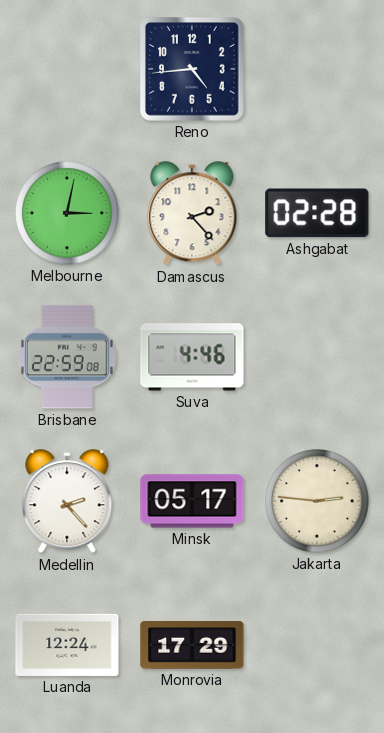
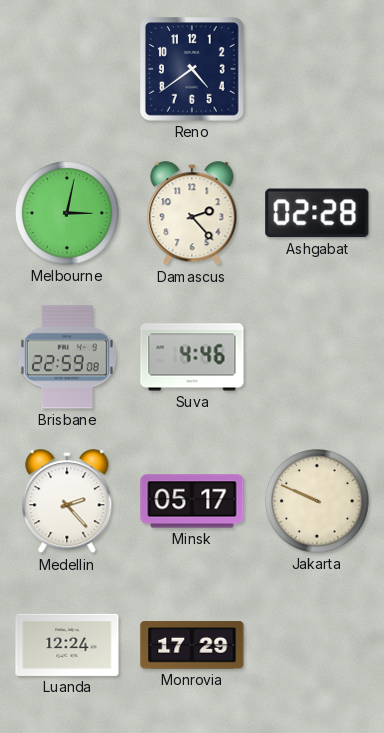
Reno: 4:44 -> 4:39
Jakarta: 2:46 -> 9:49
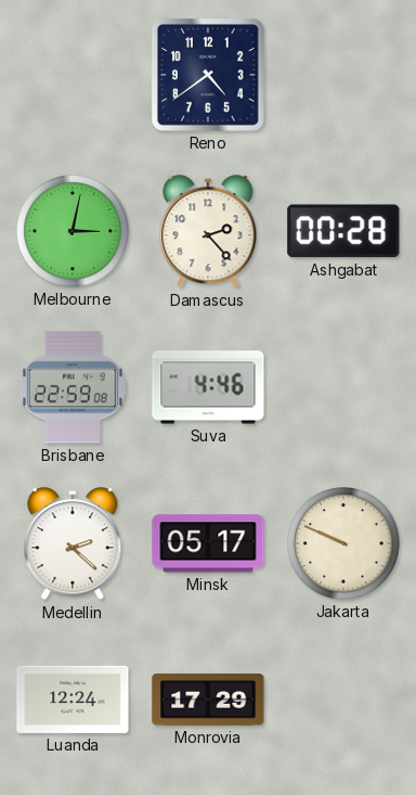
Ashgabat: 02:28 -> 00:28
Medellin: 2:23 -> 2:22
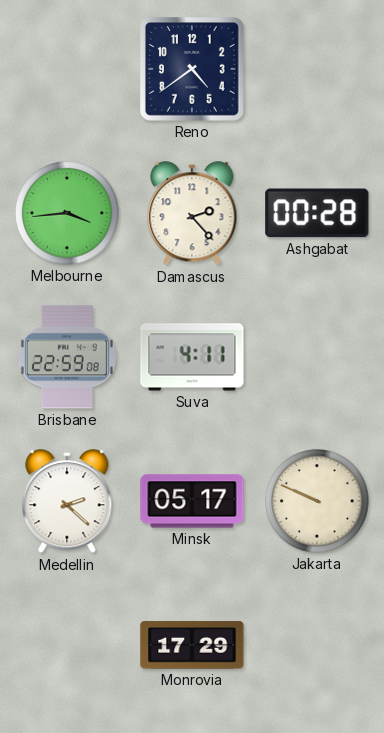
Melbourne: 3:02 -> 3:44
Suva: 4:46 -> 4:11
Luanda: 12:24 -> none
